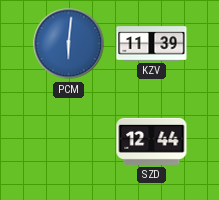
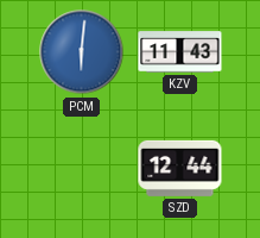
KZV: 11:39 -> 11:43
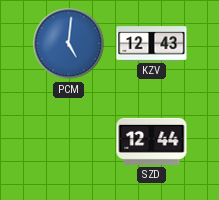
PCM: 6:01 -> 5:01
KZV: 11:43 -> 12:43
